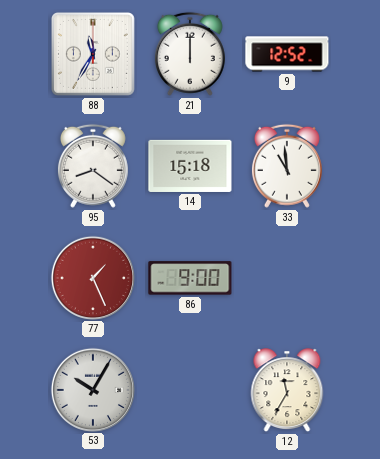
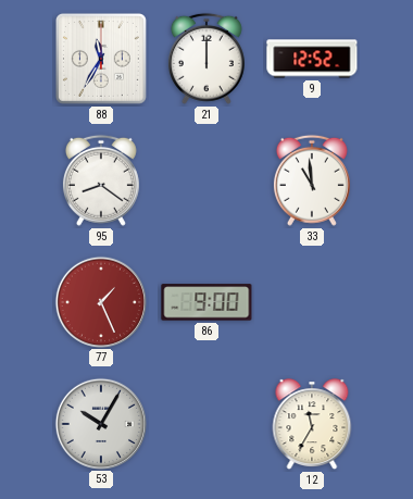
14: 15:18 -> none
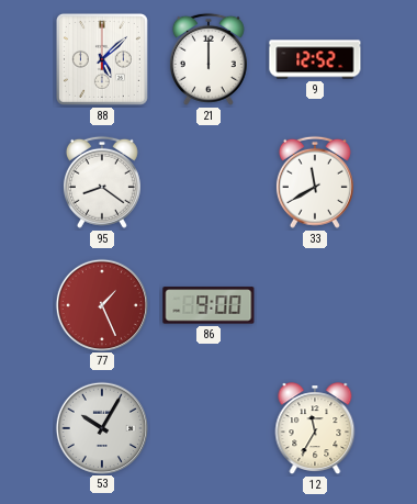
88: 11:35 -> 5:08
33: 10:59 -> 11:40
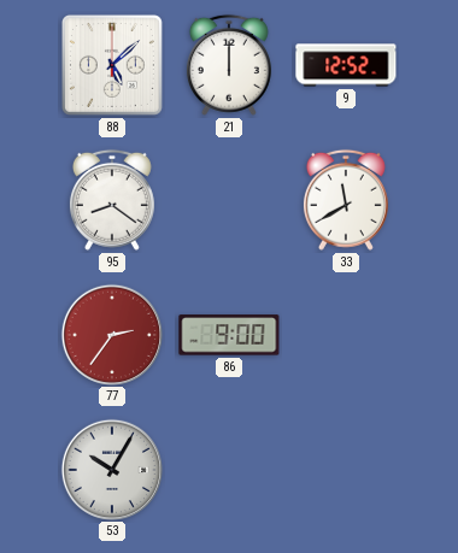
77: 1:26 -> 2:36
12: 11:35 -> none
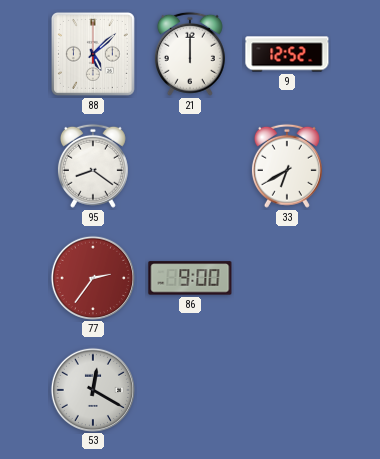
33: 11:40 -> 6:40
53: 10:05 -> 12:20
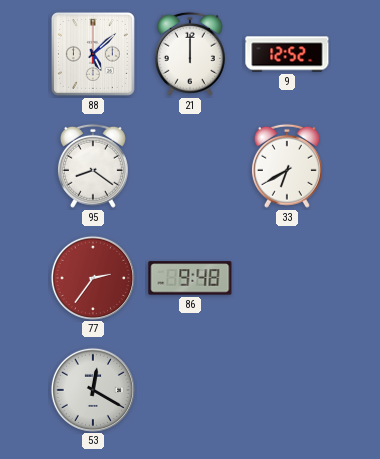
86: 9:00 -> 9:48
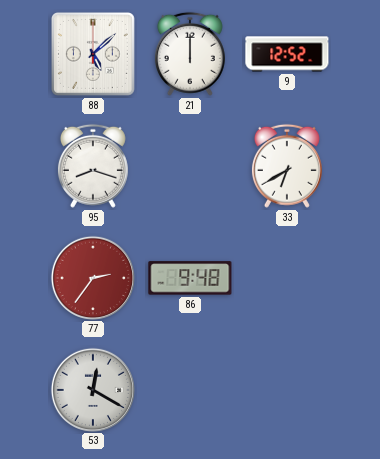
95: 8:21 -> 8:18
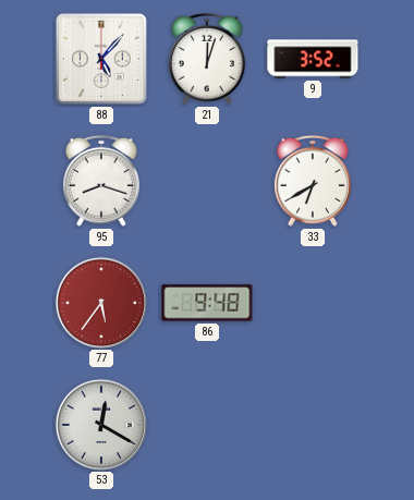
88: 5:08 -> 5:07
21: 12:00 -> 12:03
9: 12:52 -> 3:52
77: 2:36 -> 5:36
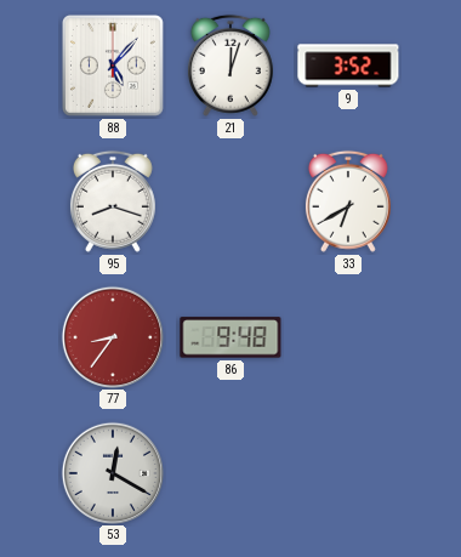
77: 5:36 -> 8:36
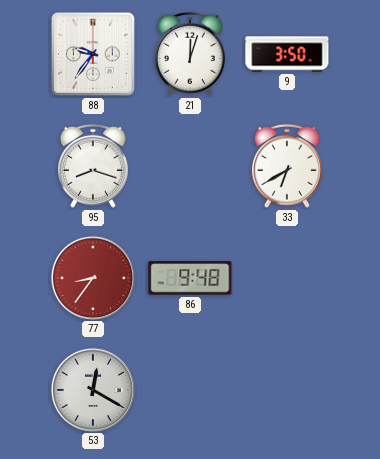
88: 5:07 -> 9:36
9: 3:52 -> 3:50
